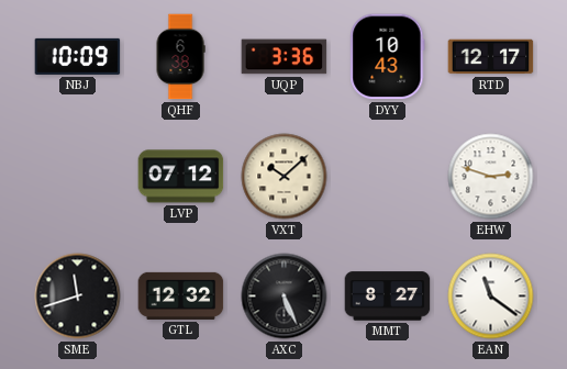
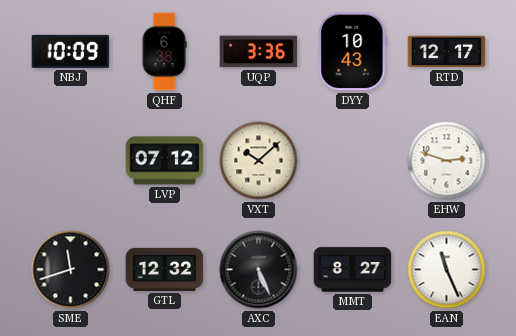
EAN: 11:21 -> 11:26
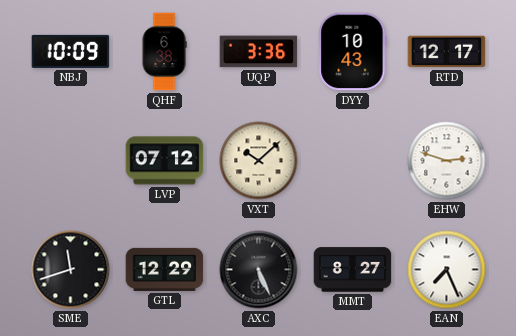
GTL: 12:32 -> 12:29
EAN: 11:26 -> 7:26
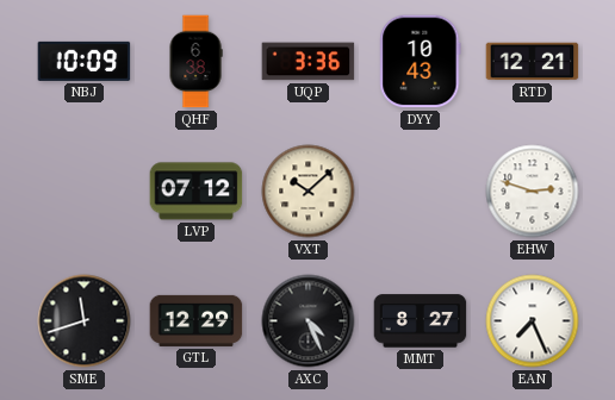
RTD: 12:17 -> 12:21
AXC: 5:26 -> 4:26
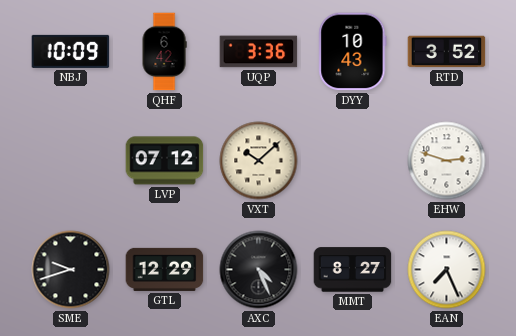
QHF: 6:38 -> 6:42
RTD: 12:21 -> 3:52
SME: 11:42 -> 9:42
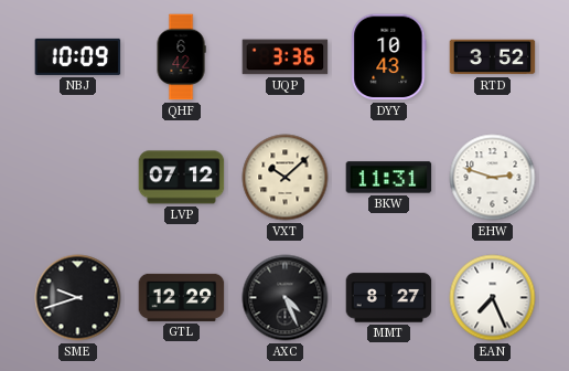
BKW: none -> 11:31
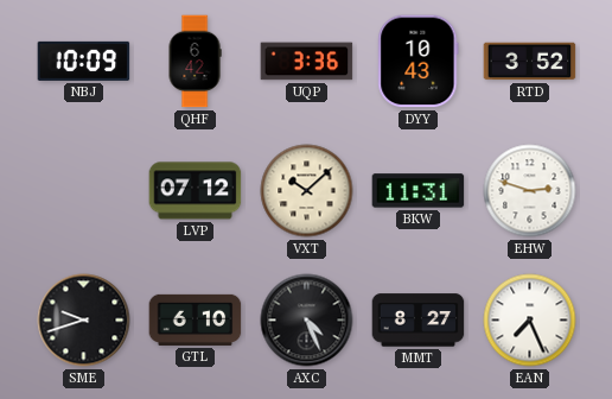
GTL: 12:29 -> 6:10
